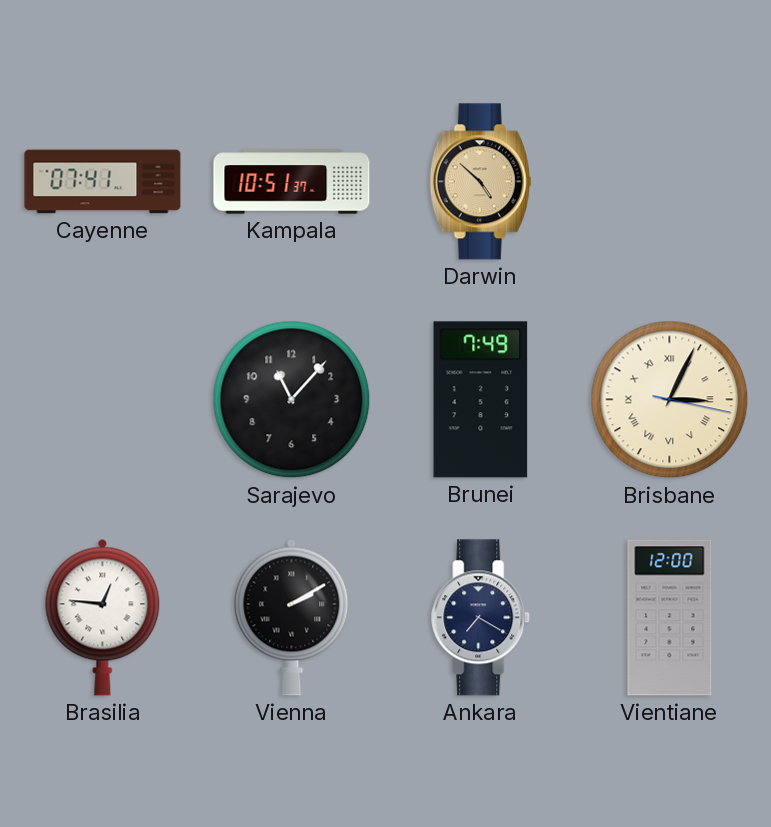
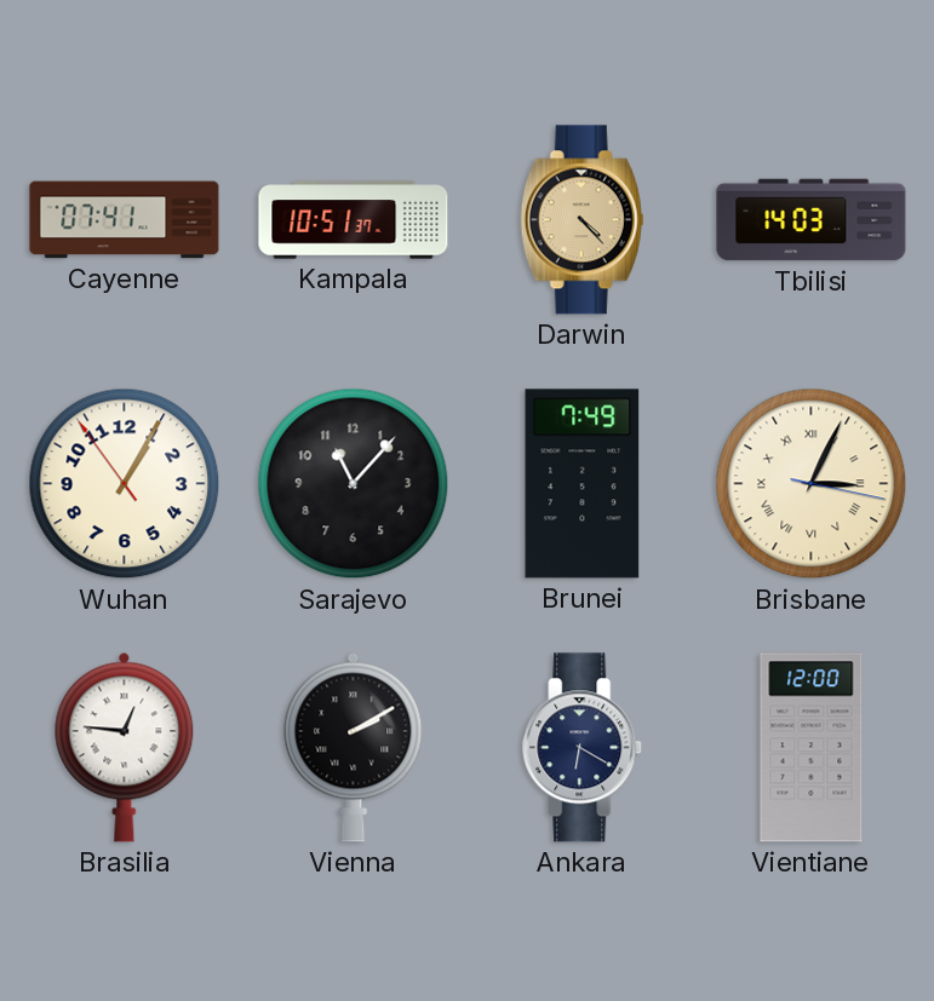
Darwin: 4:52 -> 4:23
Tbilisi: none -> 14:03
Wuhan: none -> 1:04
Ankara: 7:20 -> 6:20
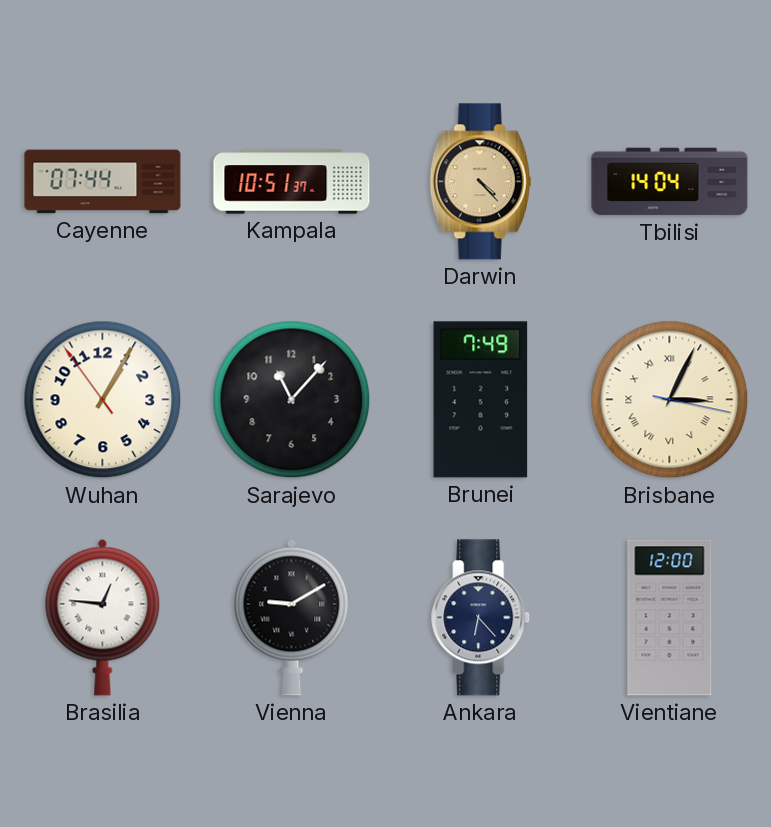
Cayenne: 07:41 -> 07:44
Tbilisi: 14:03 -> 14:04
Vienna: 2:10 -> 9:10
Ankara: 6:20 -> 6:23
